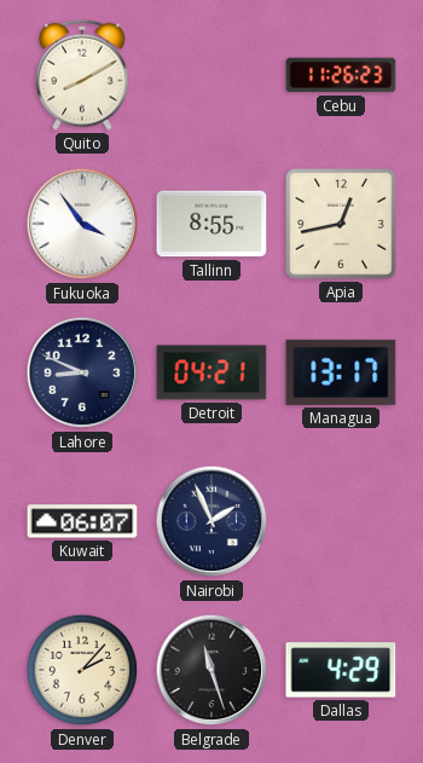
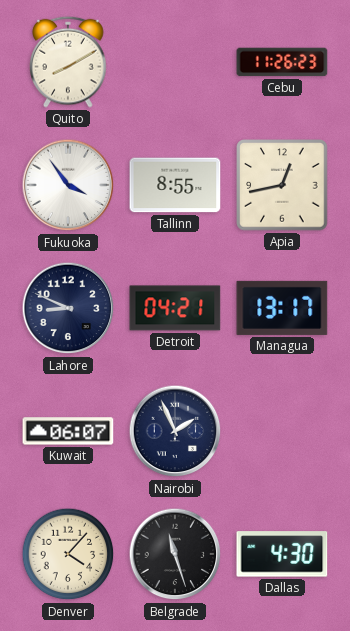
Denver: 2:07 -> 4:07
Dallas: 4:29 -> 4:30
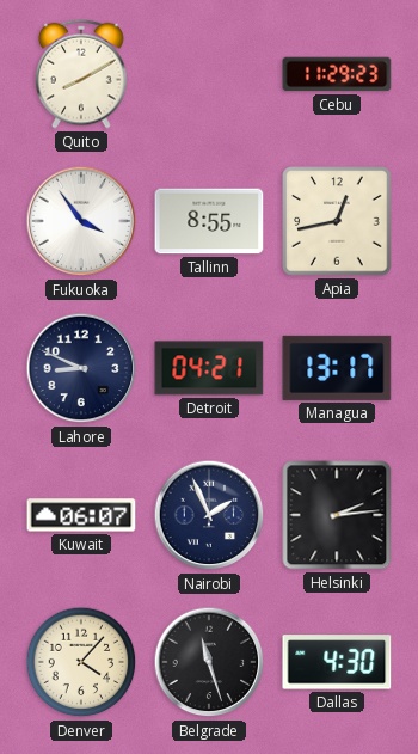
Cebu: 11:26 -> 11:29
Helsinki: none -> 2:14
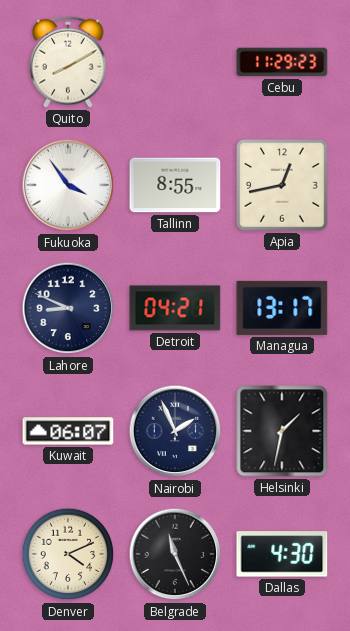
Helsinki: 2:14 -> 1:32
Denver: 4:07 -> 4:11
Belgrade: 11:27 -> 11:26
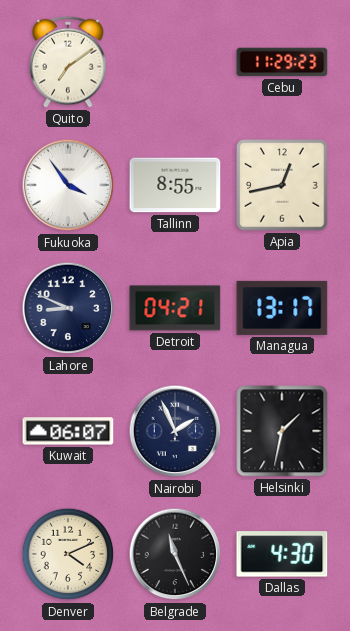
Quito: 8:10 -> 7:09
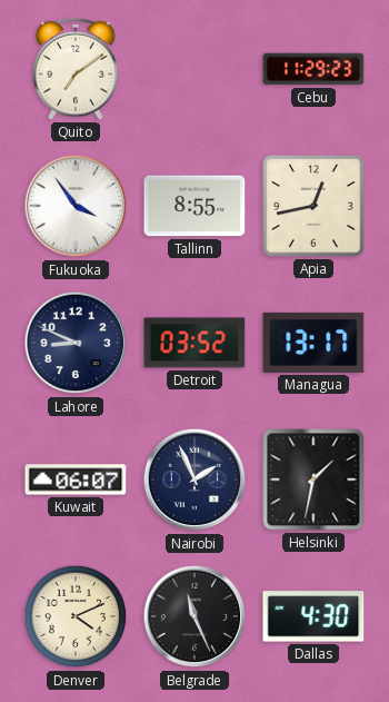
Detroit: 04:21 -> 03:52
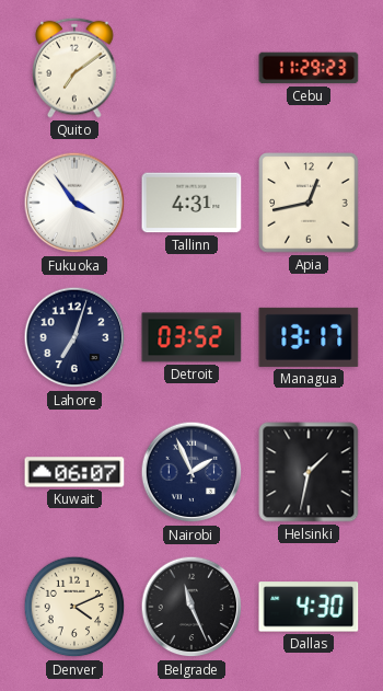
Tallinn: 8:55 -> 4:31
Lahore: 8:49 -> 7:03
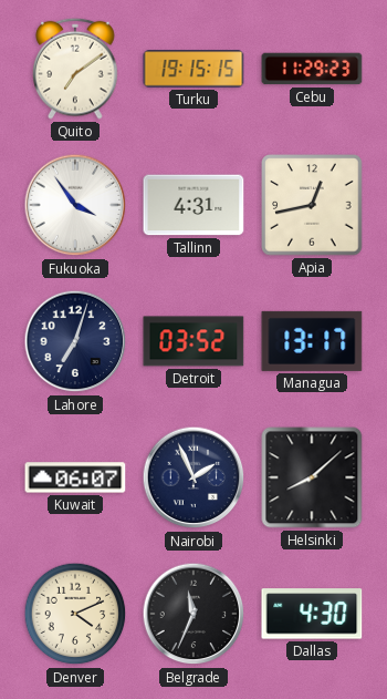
Turku: none -> 19:15
Helsinki: 1:32 -> 8:08
Belgrade: 11:26 -> 11:34
